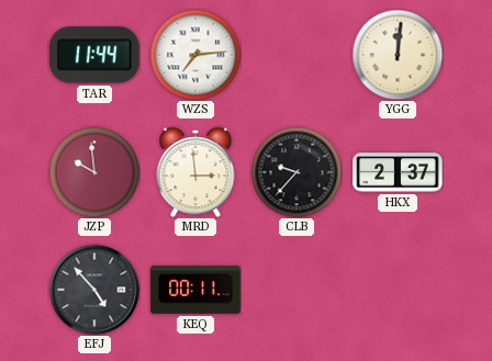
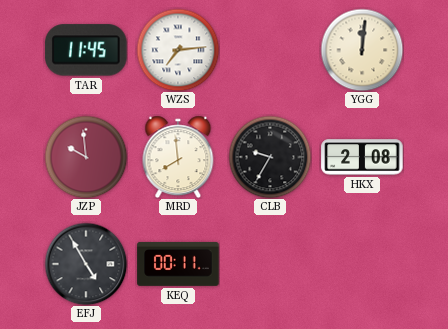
TAR: 11:44 -> 11:45
MRD: 2:59 -> 7:59
CLB: 9:37 -> 9:35
HKX: 2:37 -> 2:08
EFJ: 4:53 -> 4:55
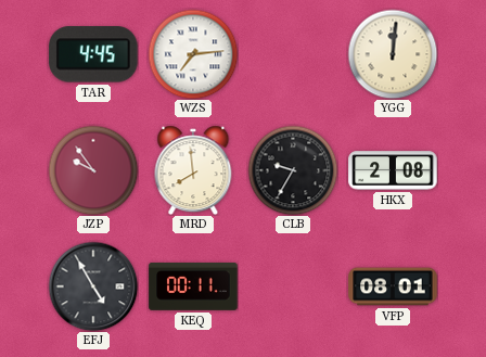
TAR: 11:45 -> 4:45
JZP: 9:59 -> 9:54
VFP: none -> 08:01
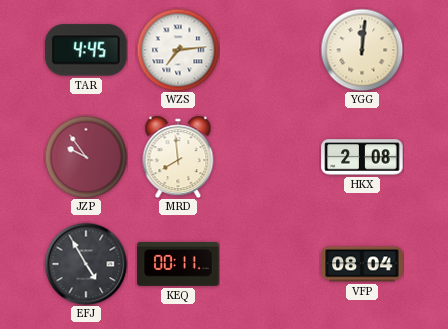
CLB: 9:35 -> none
VFP: 08:01 -> 08:04
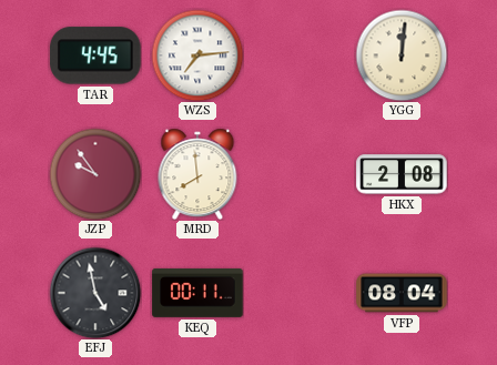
EFJ: 4:55 -> 4:58
